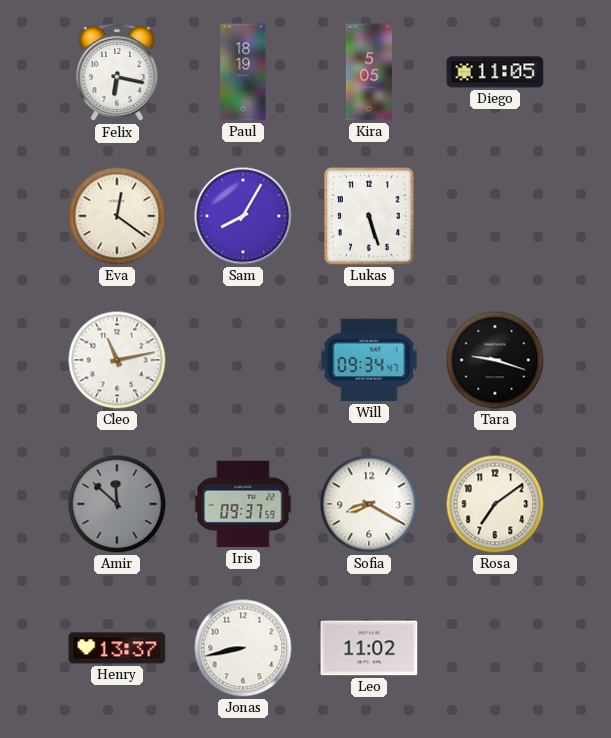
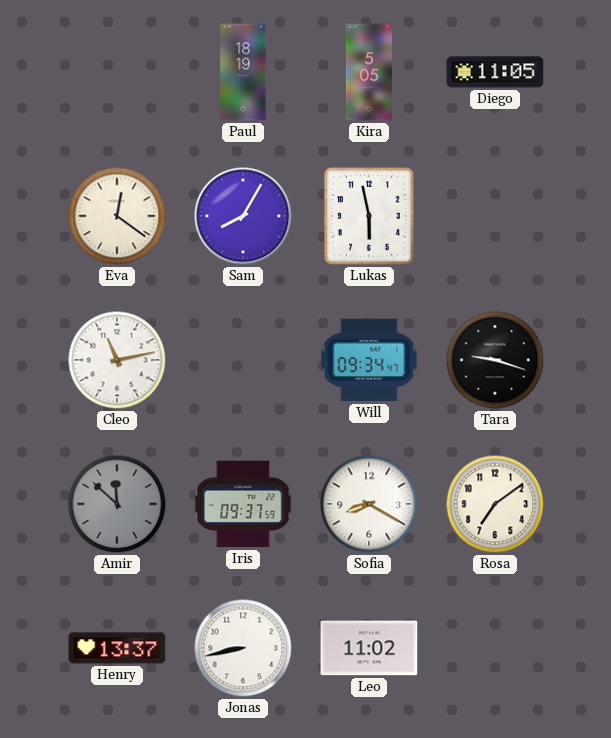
Felix: 6:17 -> none
Lukas: 5:27 -> 5:58
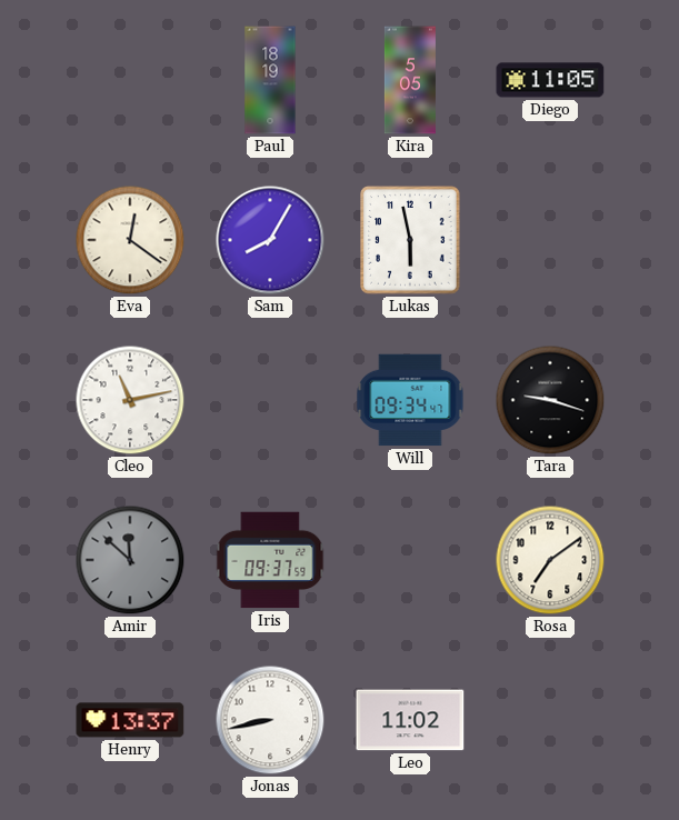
Sofia: 8:20 -> none
